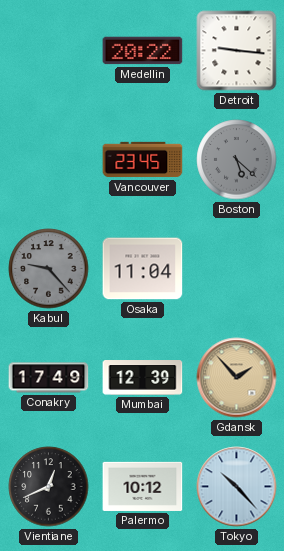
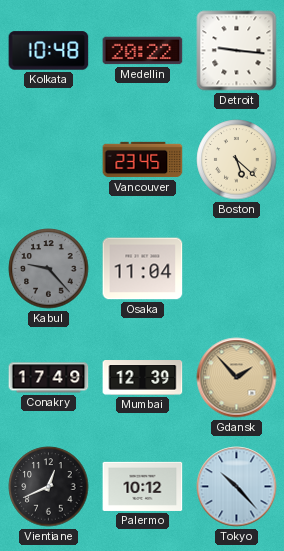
Kolkata: none -> 10:48
Boston dial: grey -> cream
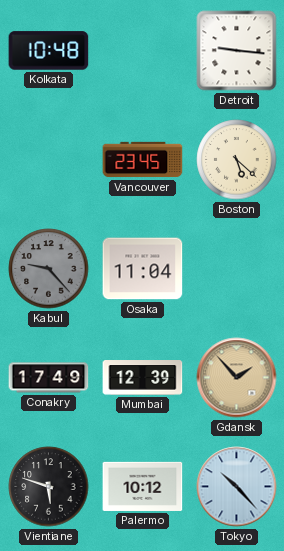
Medellin: 20:22 -> none
Vientiane: 12:41 -> 5:48
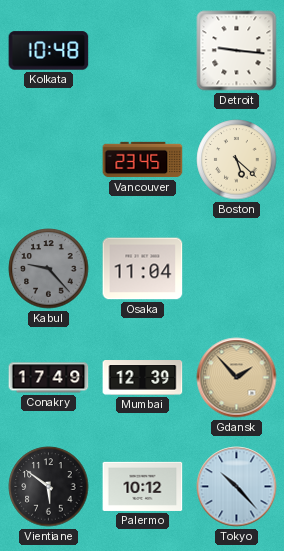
Vientiane: 5:48 -> 5:51
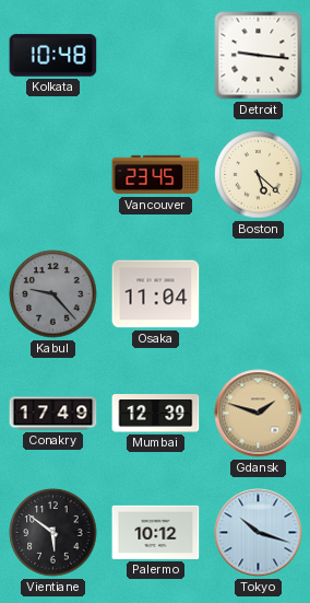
Gdansk: 1:53 -> 1:48
Tokyo: 10:23 -> 10:18
